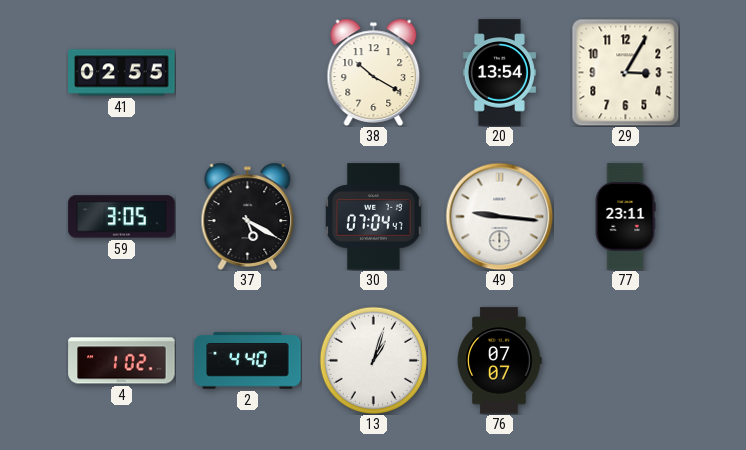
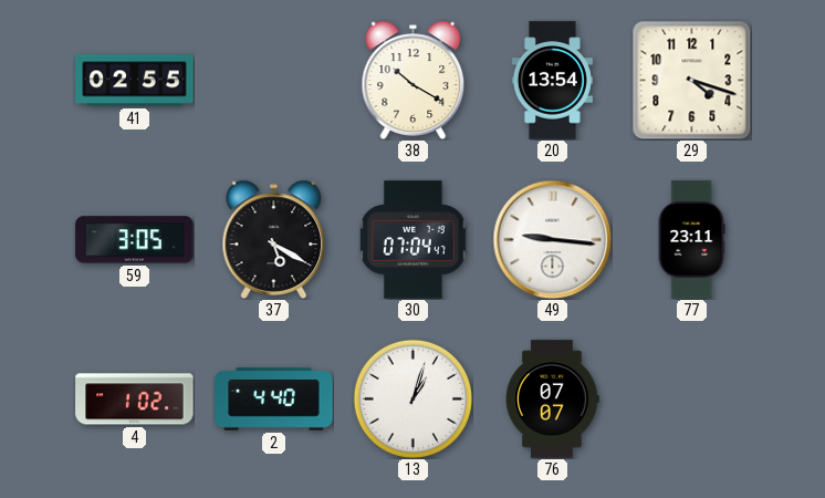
29: 3:05 -> 4:18
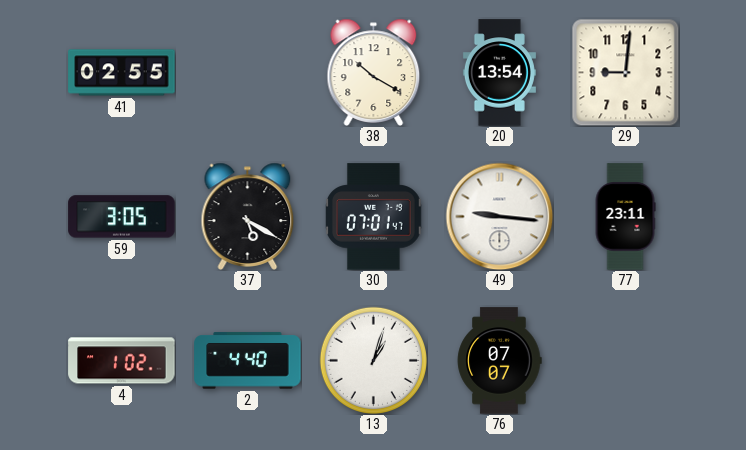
29: 4:18 -> 9:01
30: 07:04 -> 07:01
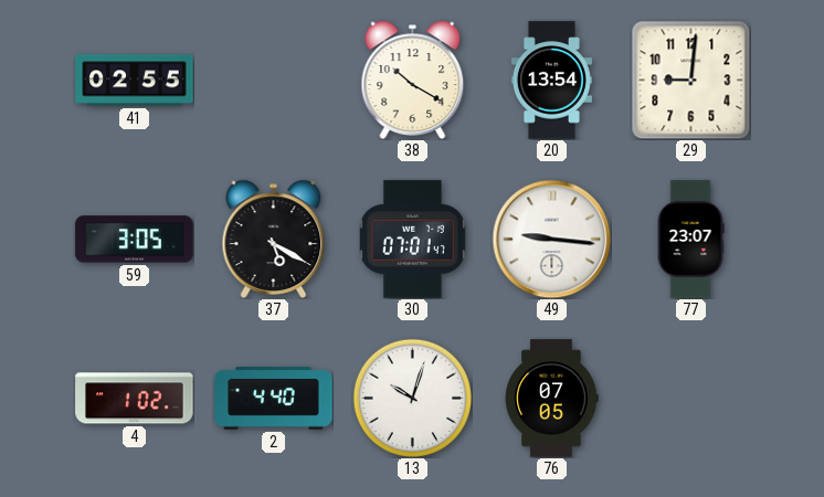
77: 23:11 -> 23:07
13: 1:03 -> 10:03
76: 07:07 -> 07:05
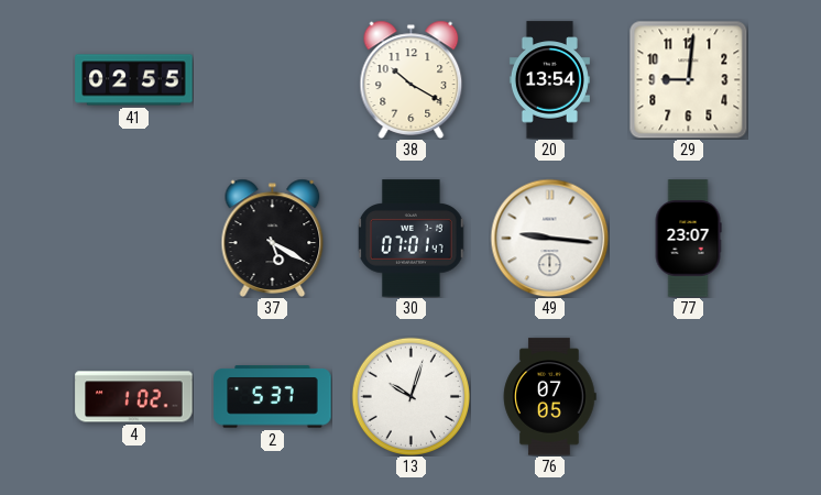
59: 3:05 -> none
2: 4:40 -> 5:37
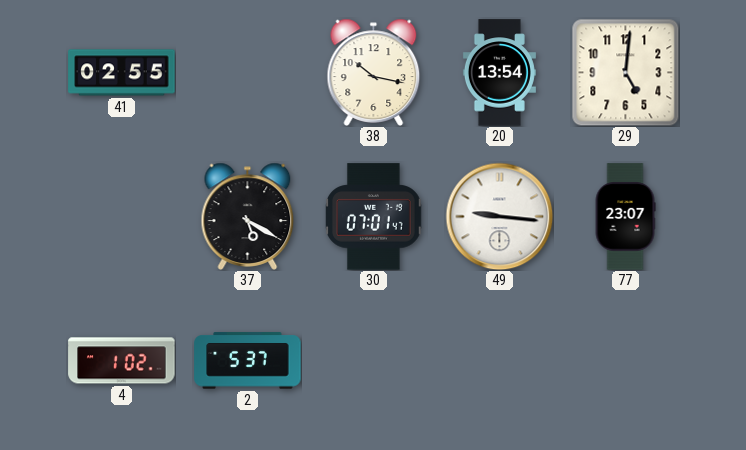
38: 10:20 -> 10:17
29: 9:01 -> 5:01
13: 10:03 -> none
76: 07:05 -> none
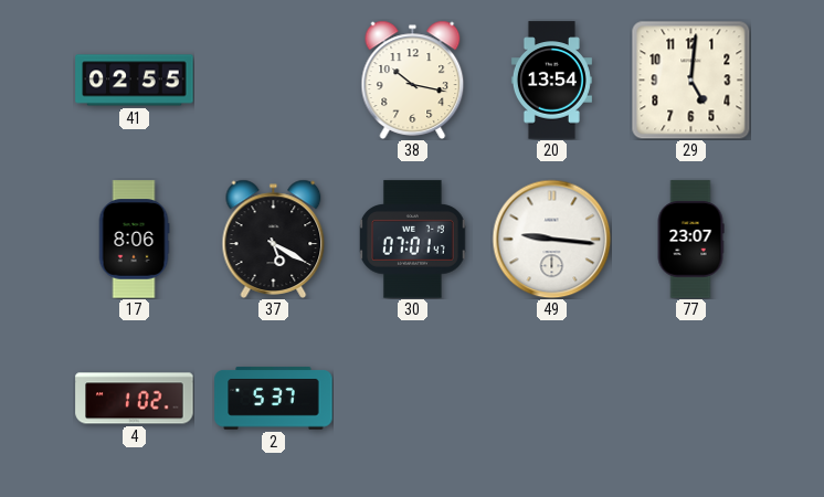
17: none -> 8:06
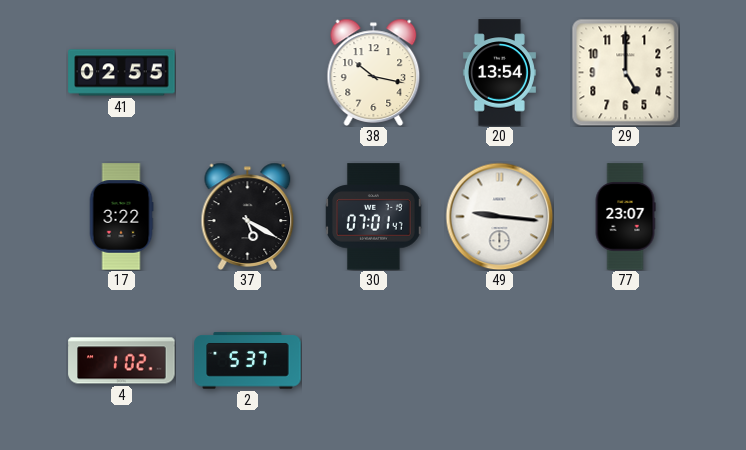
29: 5:01 -> 5:00
17: 8:06 -> 3:22
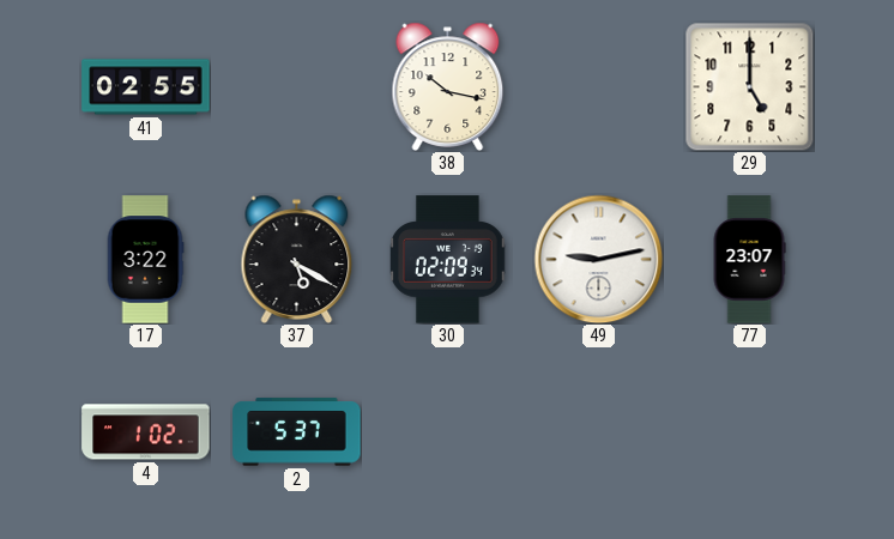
20: 13:54 -> none
30: 07:01 -> 02:09
49: 9:16 -> 9:13
